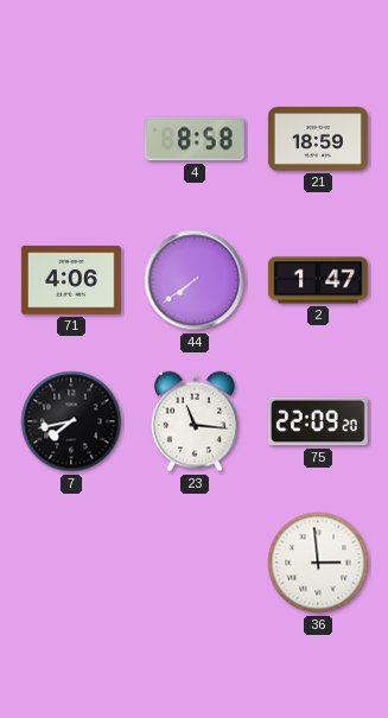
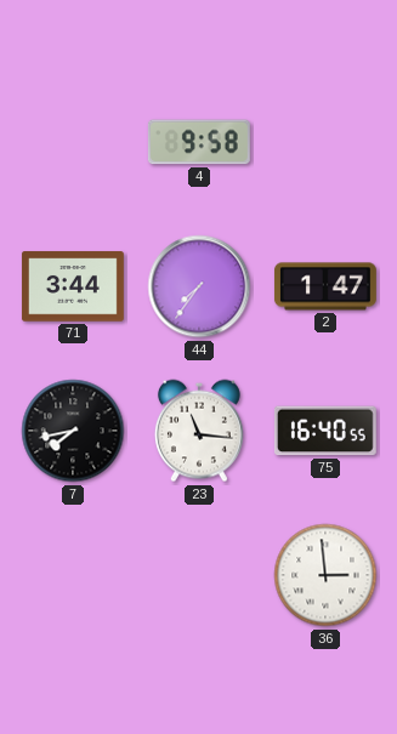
4: 8:58 -> 9:58
21: 18:59 -> none
71: 4:06 -> 3:44
44: 7:39 -> 7:36
75: 22:09 -> 16:40
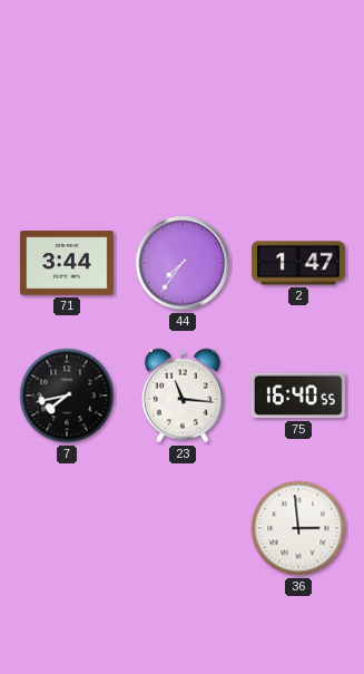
4: 9:58 -> none
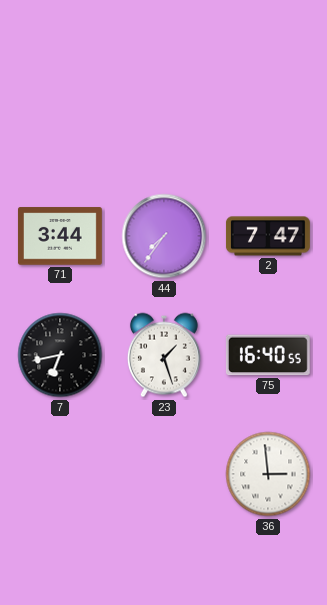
2: 1:47 -> 7:47
7: 7:43 -> 6:43
23: 11:16 -> 1:27
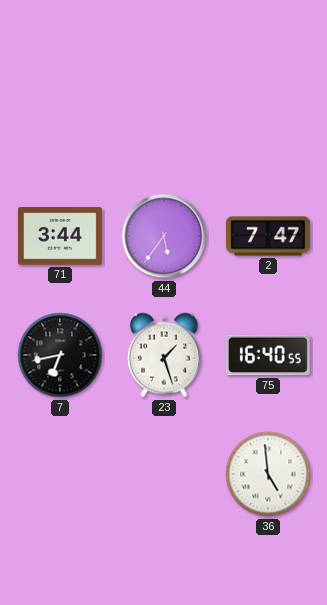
44: 7:36 -> 5:36
36: 2:59 -> 4:59
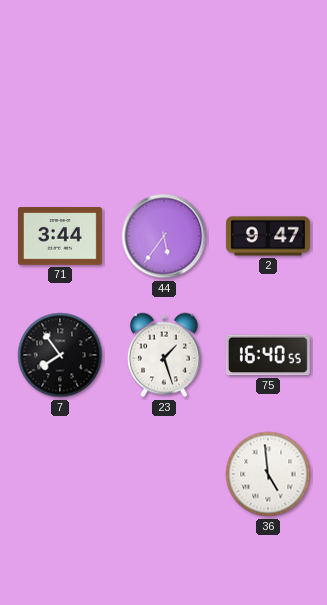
2: 7:47 -> 9:47
7: 6:43 -> 7:54
